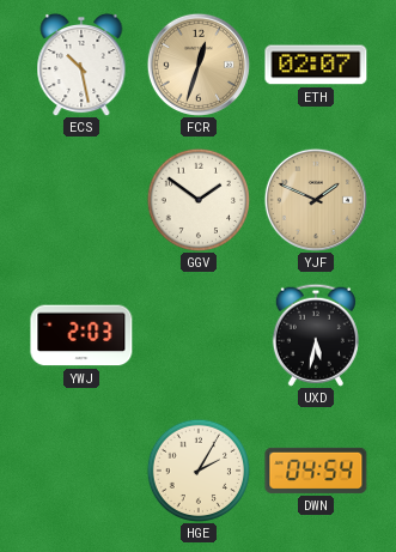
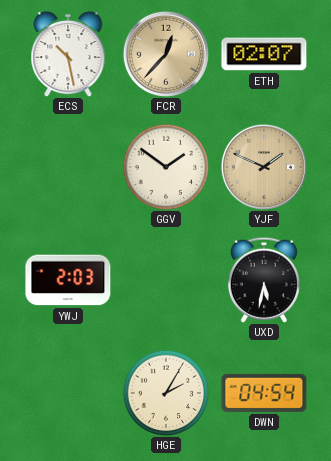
FCR: 12:33 -> 12:37
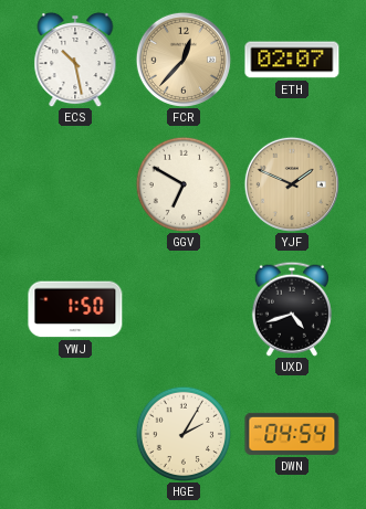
GGV: 1:51 -> 6:50
YWJ: 2:03 -> 1:50
UXD: 5:32 -> 4:42
